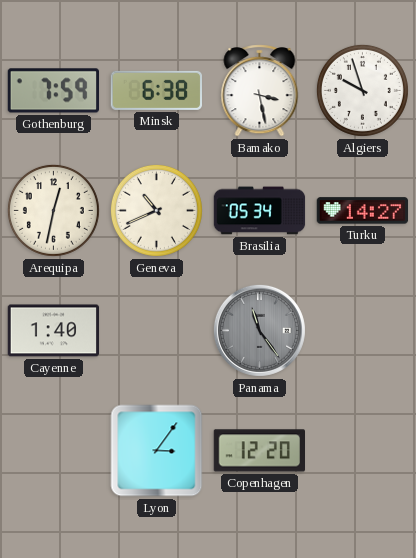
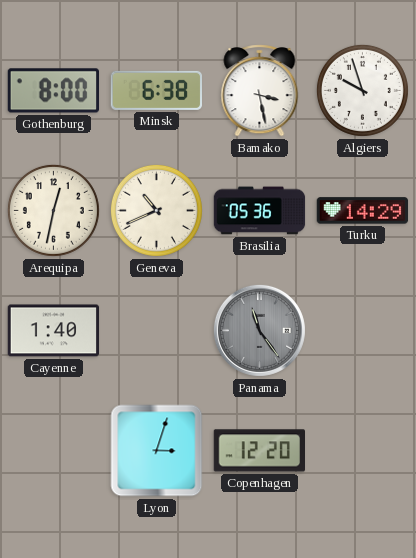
Gothenburg: 7:59 -> 8:00
Brasilia: 05:34 -> 05:36
Turku: 14:27 -> 14:29
Lyon: 3:06 -> 3:03
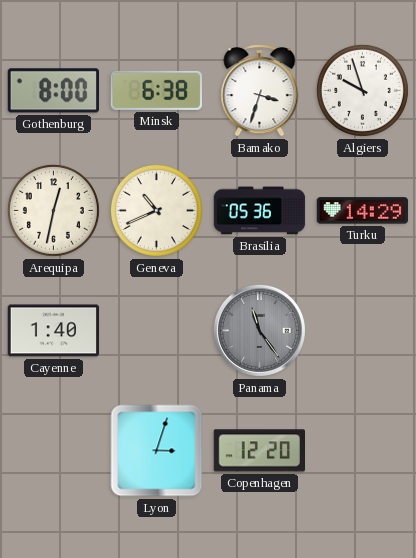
Bamako: 3:28 -> 3:33
